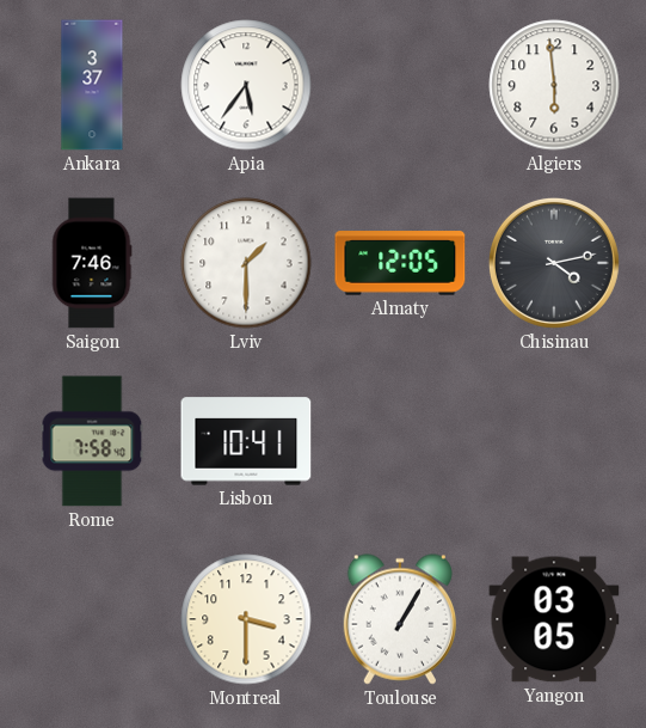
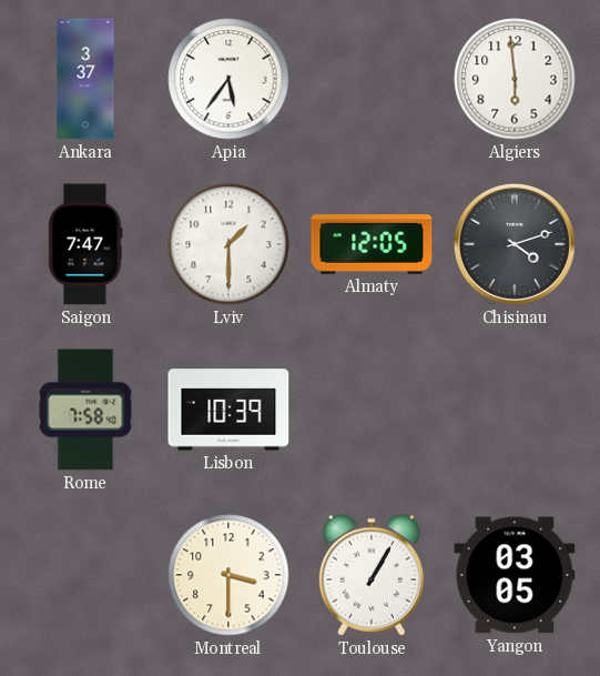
Saigon: 7:46 -> 7:47
Chisinau: 4:13 -> 4:12
Lisbon: 10:41 -> 10:39
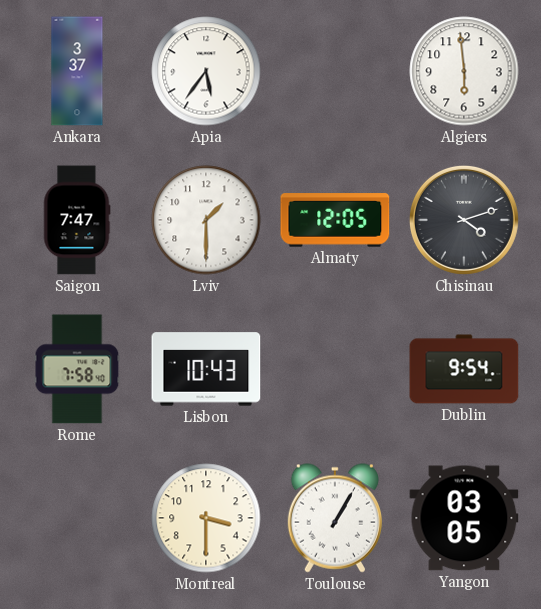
Lisbon: 10:39 -> 10:43
Dublin: none -> 9:54
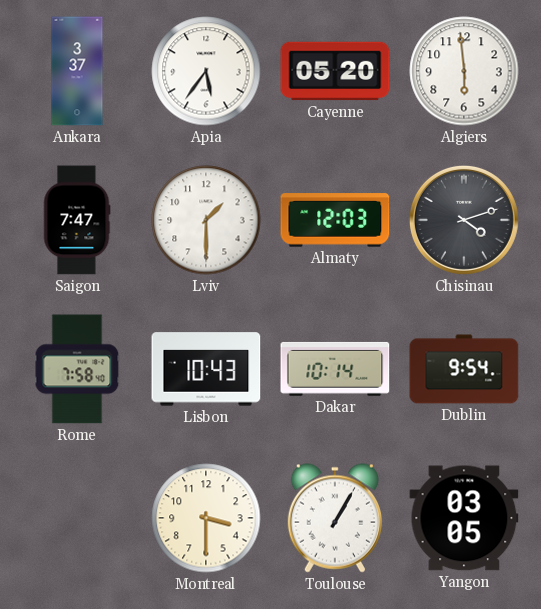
Cayenne: none -> 05:20
Almaty: 12:05 -> 12:03
Dakar: none -> 10:14
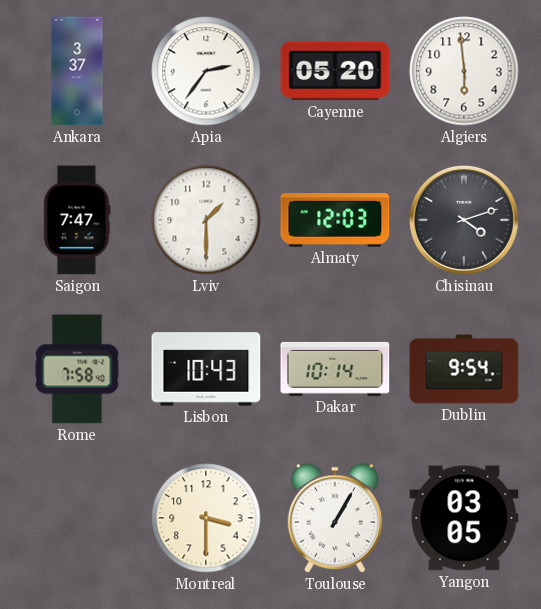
Apia: 5:36 -> 2:36
